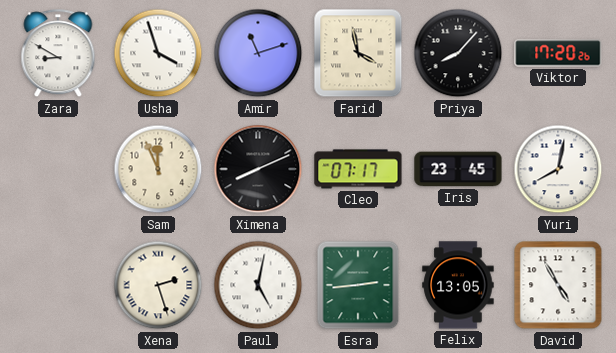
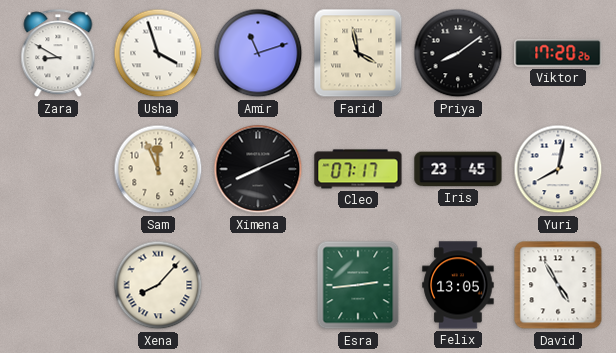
Priya: 8:07 -> 8:09
Xena: 2:27 -> 8:07
Paul: 5:02 -> none
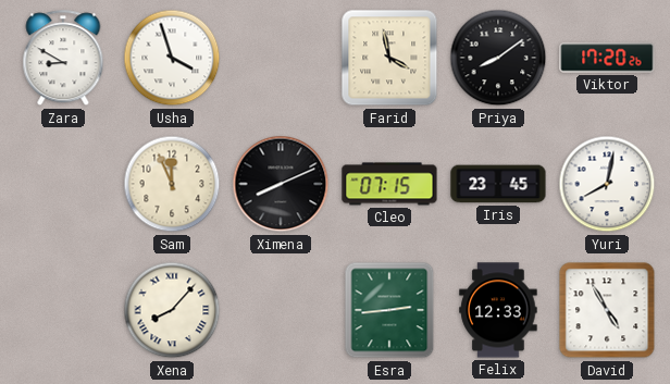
Amir: 11:12 -> none
Cleo: 07:17 -> 07:15
Felix: 13:05 -> 12:33
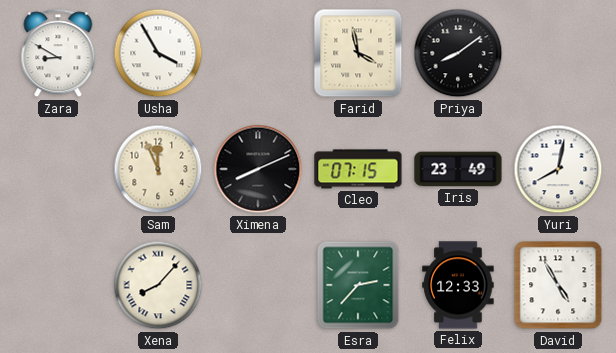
Usha: 3:57 -> 3:55
Viktor: 17:20 -> none
Iris: 23:45 -> 23:49
Esra: 2:44 -> 2:37
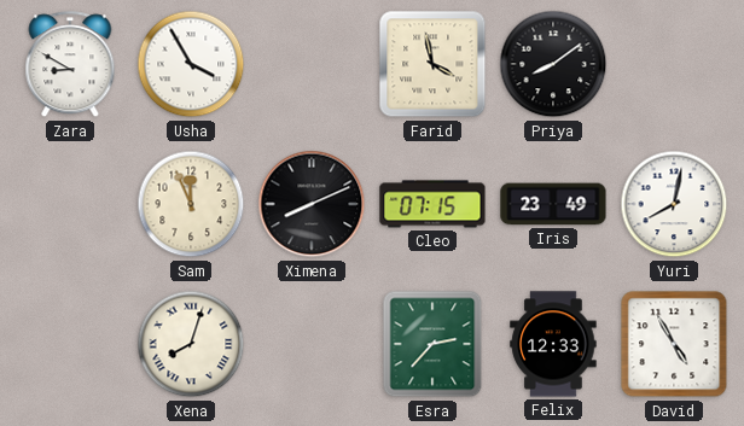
Xena: 8:07 -> 8:03
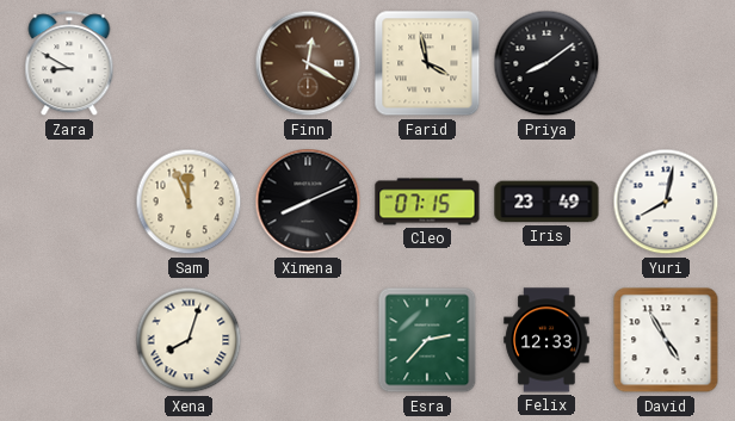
Usha: 3:55 -> none
Finn: none -> 12:20
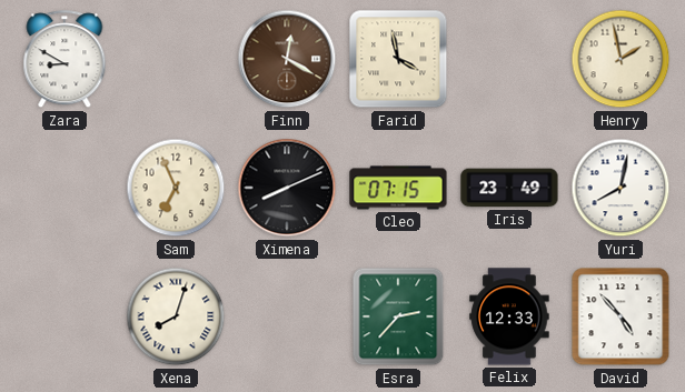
Priya: 8:09 -> none
Henry: none -> 1:58
Sam: 11:56 -> 6:56
David: 4:55 -> 4:53
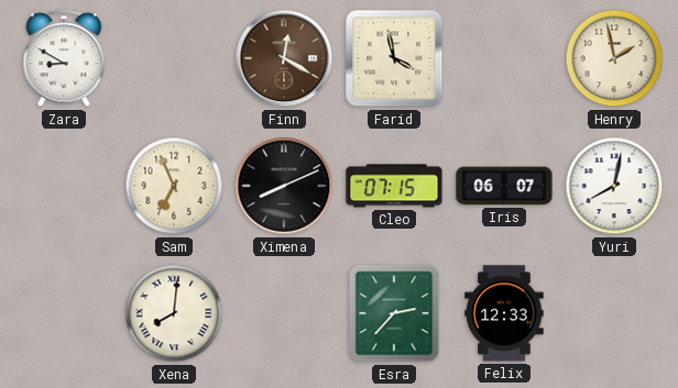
Iris: 23:49 -> 06:07
Xena: 8:03 -> 8:01
David: 4:53 -> none
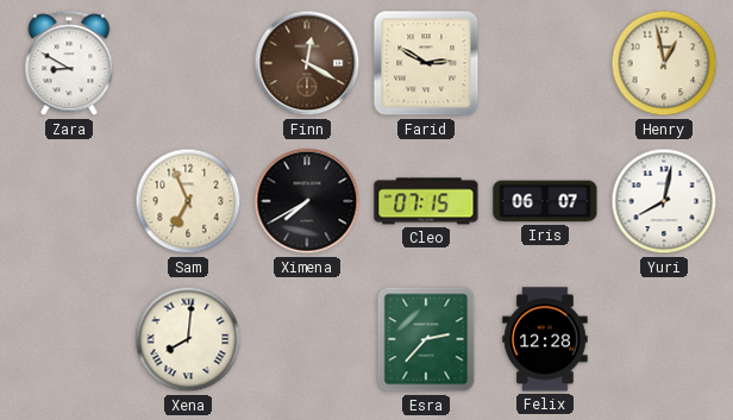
Farid: 3:58 -> 2:50
Henry: 1:58 -> 12:58
Ximena: 8:11 -> 7:40
Felix: 12:33 -> 12:28
